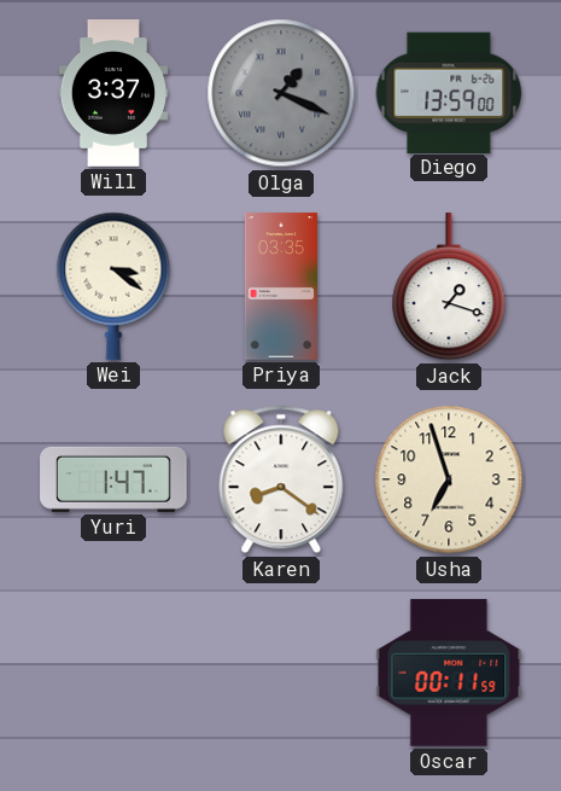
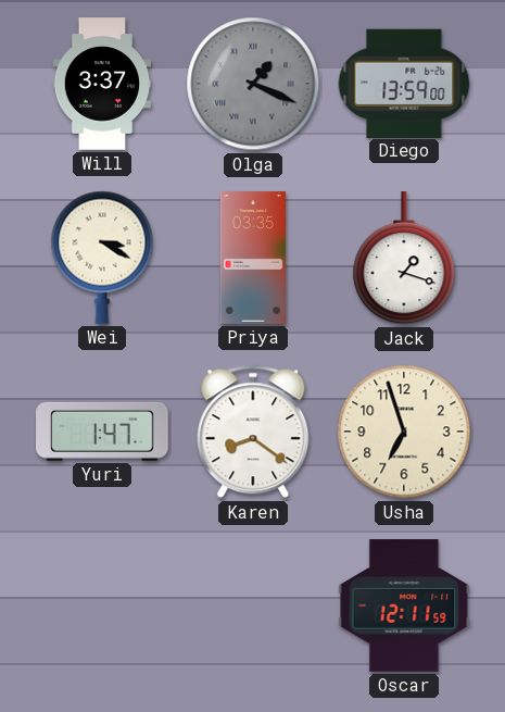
Wei: 3:21 -> 3:20
Oscar: 00:11 -> 12:11
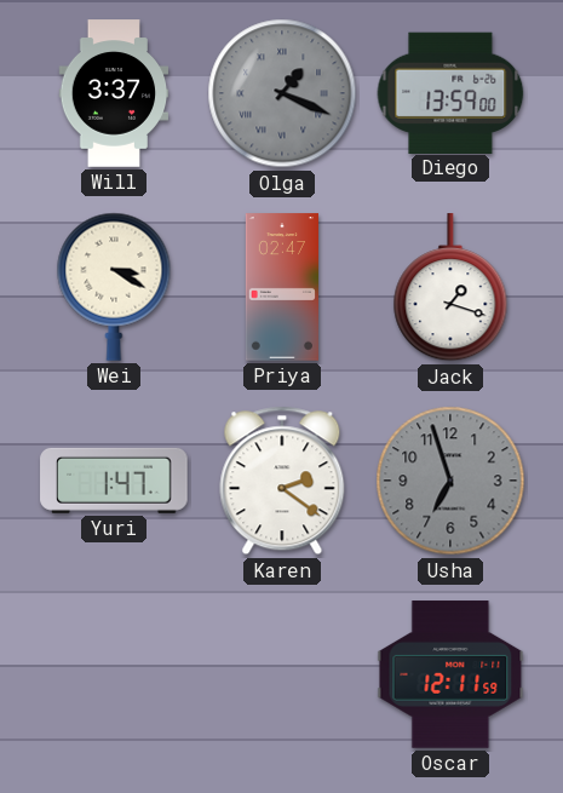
Priya: 03:35 -> 02:47
Karen: 8:21 -> 2:21
Usha dial: cream -> grey
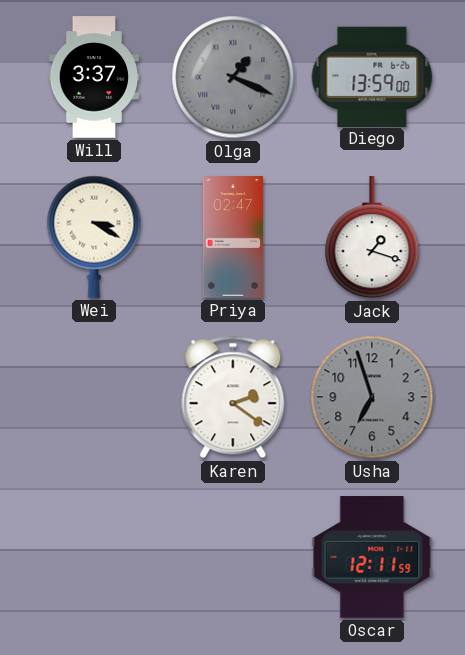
Yuri: 1:47 -> none
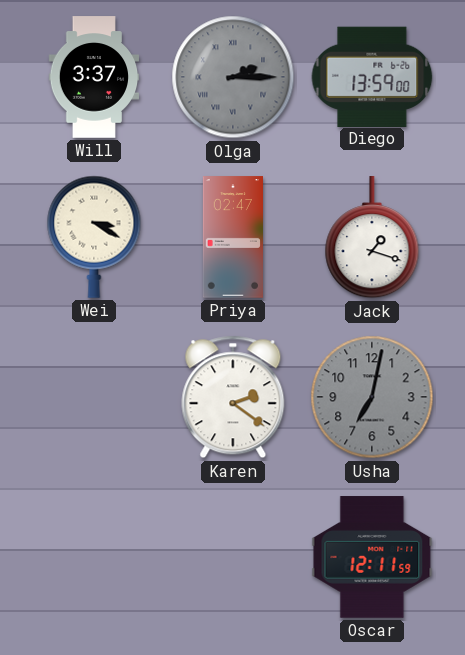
Olga: 1:19 -> 2:15
Usha: 6:57 -> 7:02
